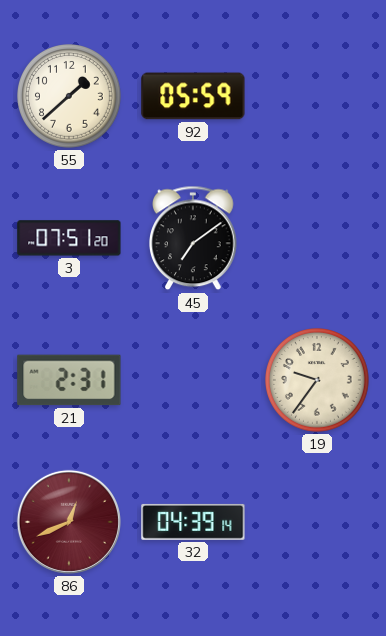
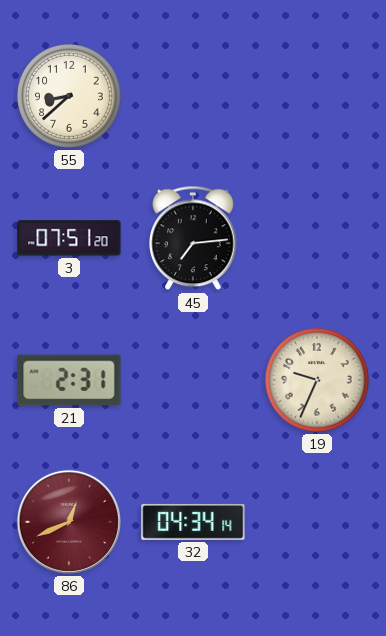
55: 1:38 -> 8:38
92: 05:59 -> none
45: 7:09 -> 7:14
19: 9:36 -> 9:34
32: 04:39 -> 04:34
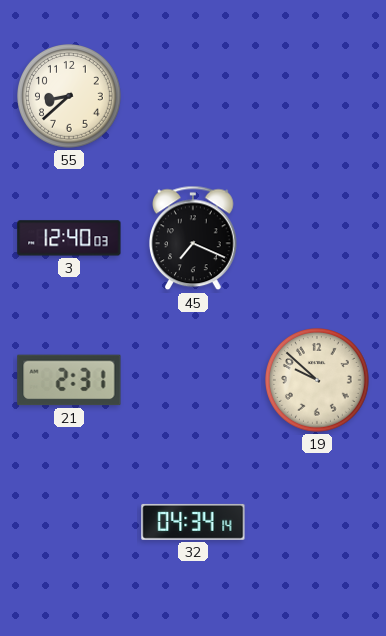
3: 07:51 -> 12:40
45: 7:14 -> 7:19
19: 9:34 -> 9:52
86: 12:41 -> none
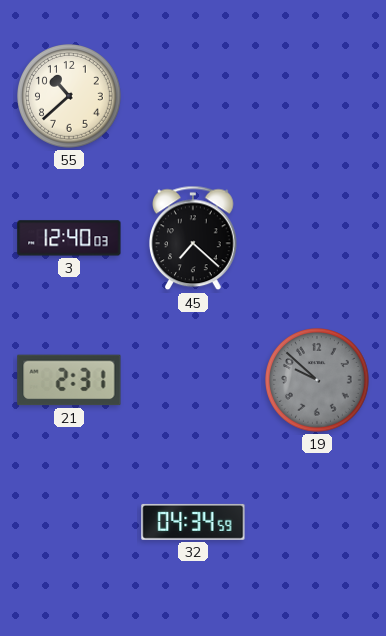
55: 8:38 -> 10:38
45: 7:19 -> 7:22
19 dial: cream -> grey
32: 04:34:14 -> 04:34:59
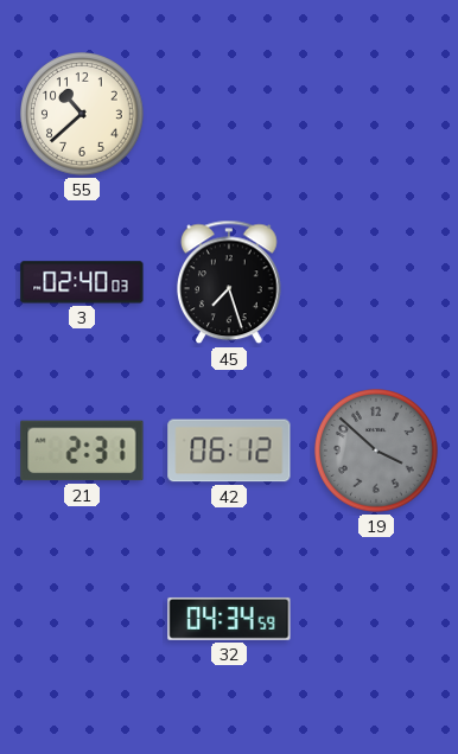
3: 12:40 -> 02:40
45: 7:22 -> 7:27
42: none -> 06:12
19: 9:52 -> 3:52
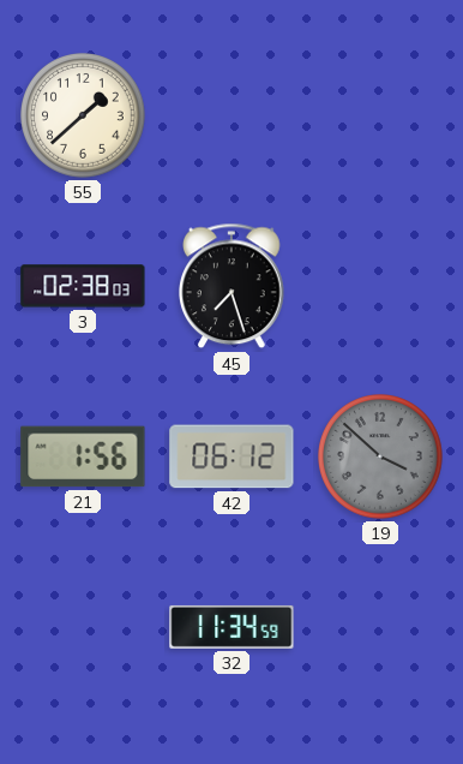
55: 10:38 -> 1:38
3: 02:40 -> 02:38
21: 2:31 -> 1:56
32: 04:34 -> 11:34
